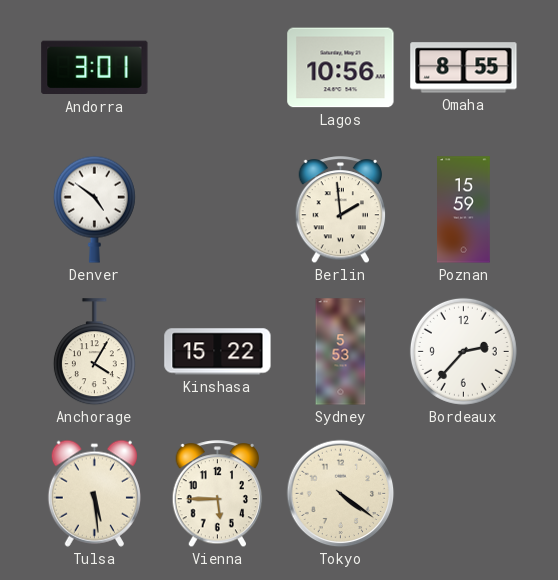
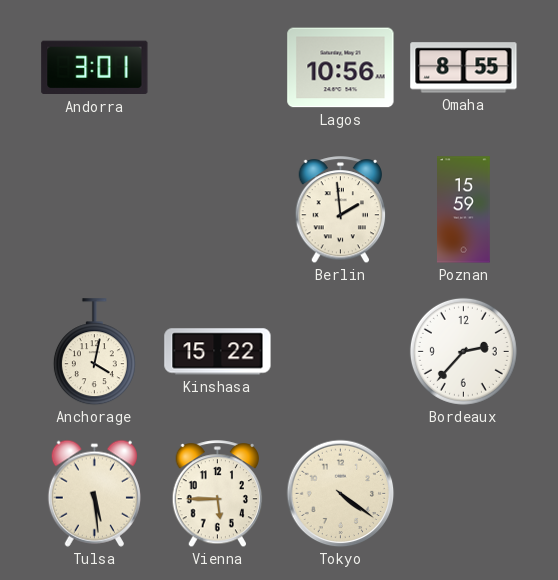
Denver: 4:51 -> none
Anchorage: 4:05 -> 4:02
Sydney: 5:53 -> none
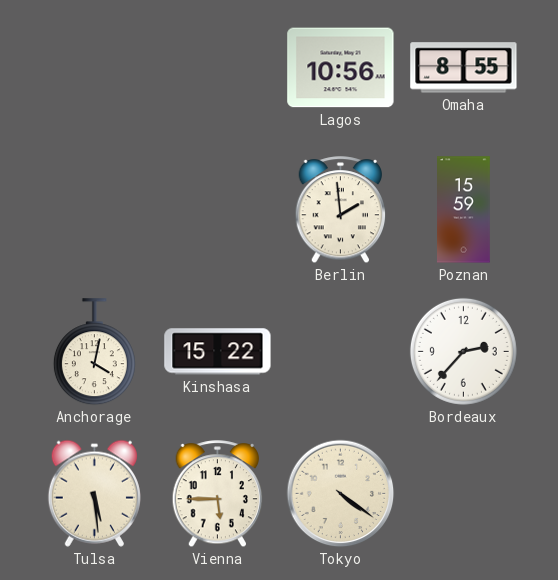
Andorra: 3:01 -> none
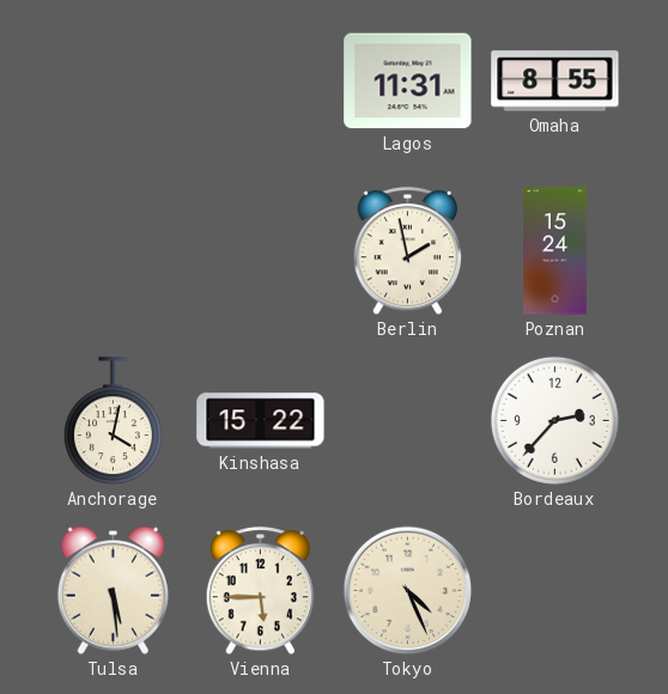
Lagos: 10:56 -> 11:31
Berlin: 1:59 -> 1:58
Poznan: 15:59 -> 15:24
Tokyo: 4:21 -> 4:26
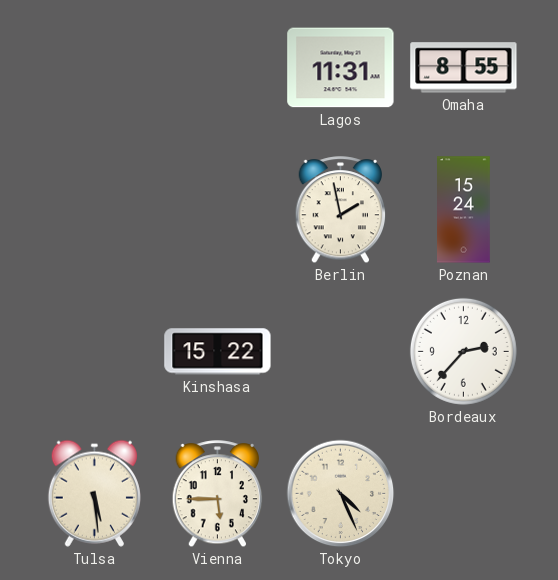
Anchorage: 4:02 -> none
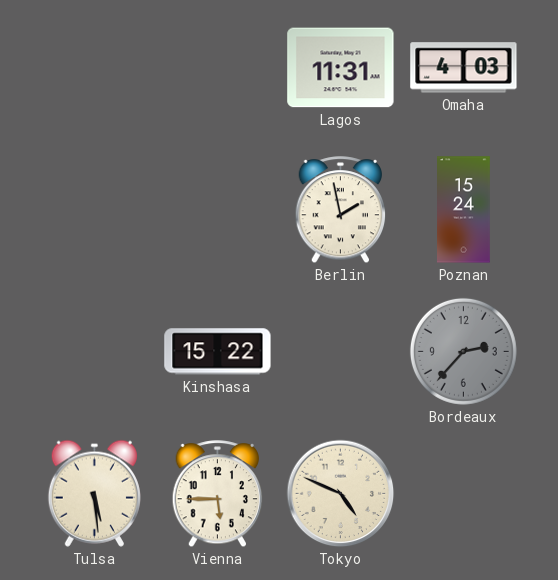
Omaha: 8:55 -> 4:03
Bordeaux dial: white -> grey
Tokyo: 4:26 -> 4:49
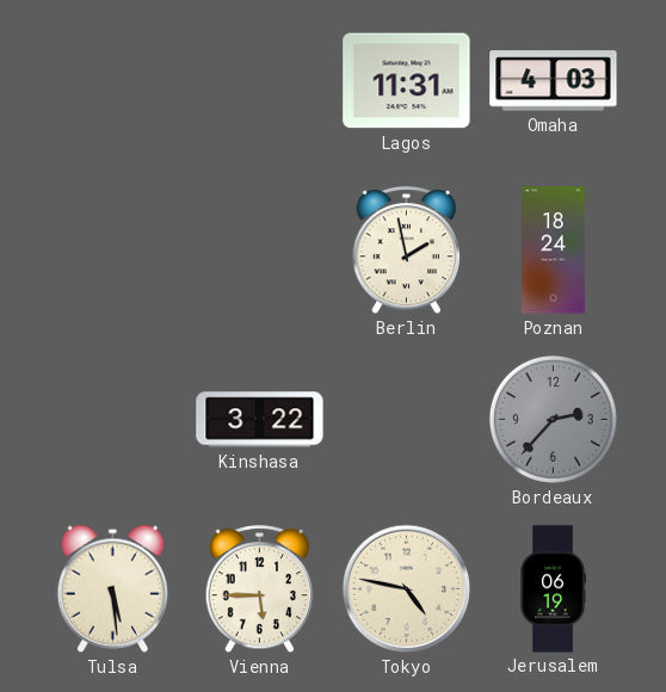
Poznan: 15:24 -> 18:24
Kinshasa: 15:22 -> 3:22
Tokyo: 4:49 -> 4:47
Jerusalem: none -> 06:19
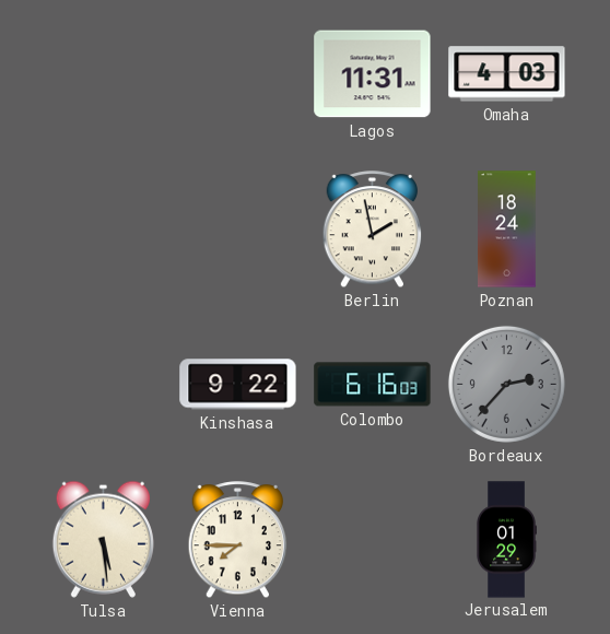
Kinshasa: 3:22 -> 9:22
Colombo: none -> 6:16
Vienna: 5:45 -> 7:45
Tokyo: 4:47 -> none
Jerusalem: 06:19 -> 01:29
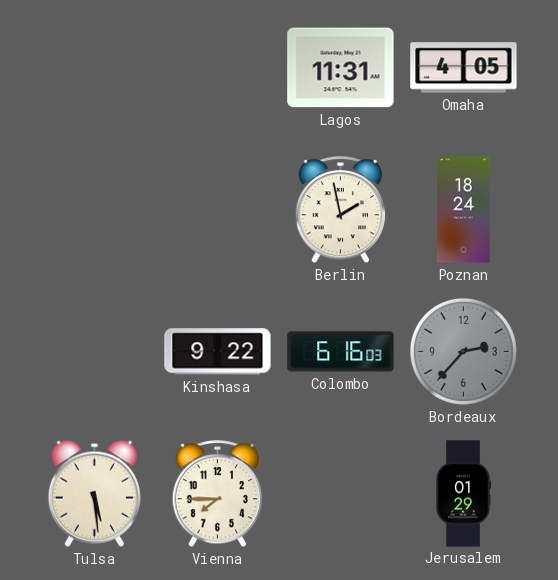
Omaha: 4:03 -> 4:05
